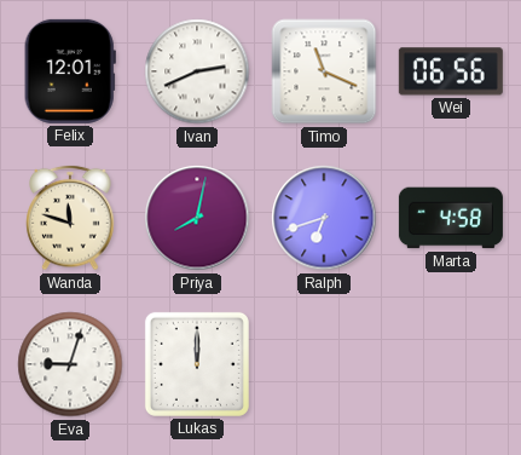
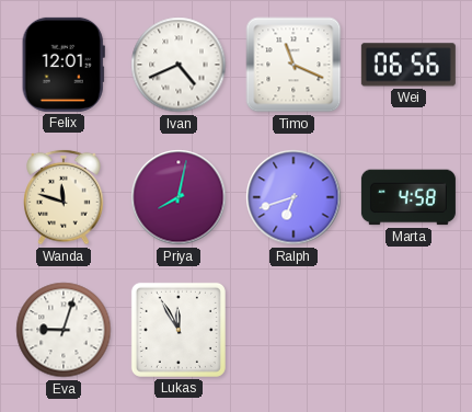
Ivan: 2:41 -> 4:41
Lukas: 12:00 -> 11:55
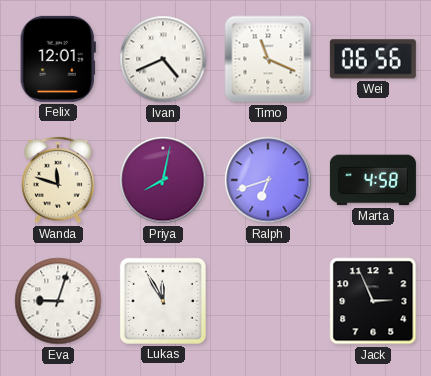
Jack: none -> 2:56
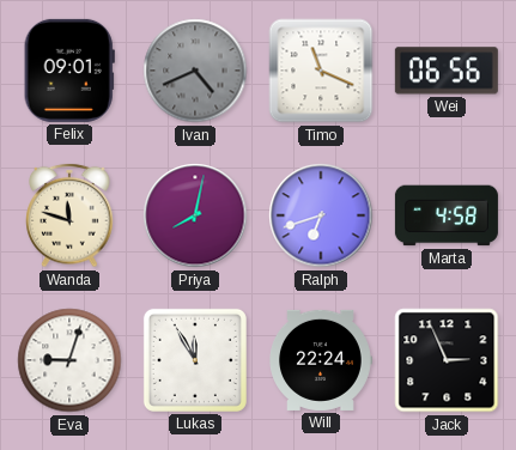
Felix: 12:01 -> 09:01
Ivan dial: white -> grey
Will: none -> 22:24
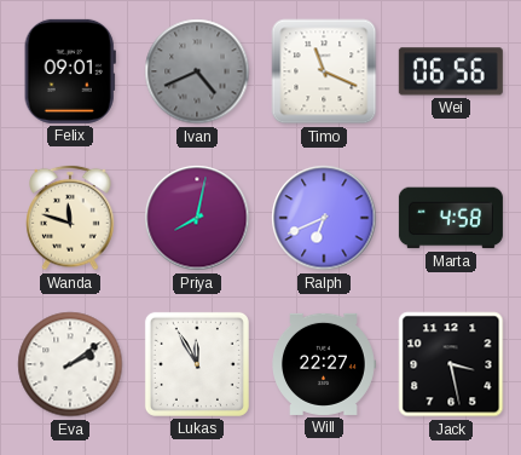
Ralph: 6:42 -> 6:41
Eva: 9:03 -> 2:09
Will: 22:24 -> 22:27
Jack: 2:56 -> 3:28
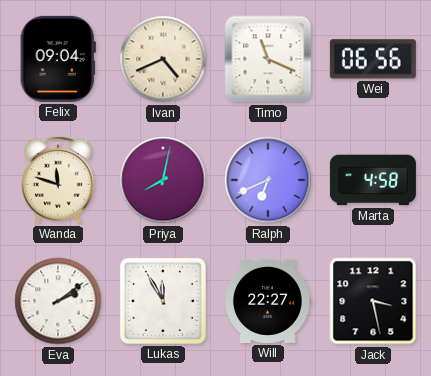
Felix: 09:01 -> 09:04
Ivan dial: grey -> cream
